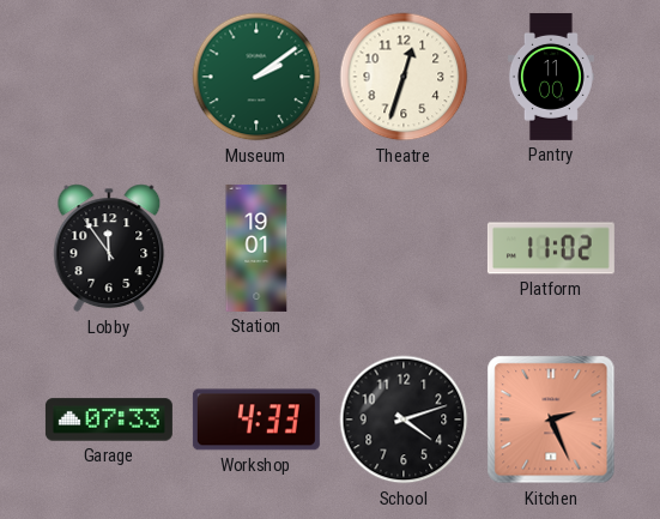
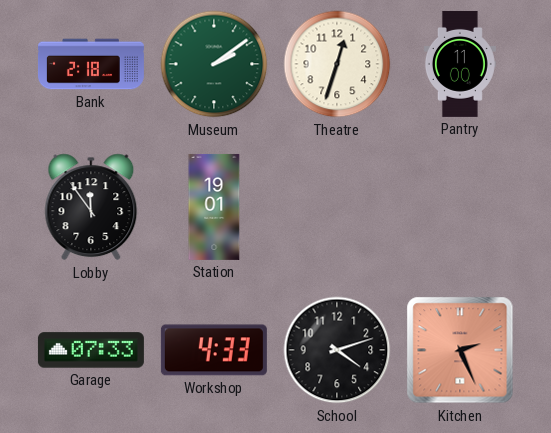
Bank: none -> 2:18
Platform: 11:02 -> none
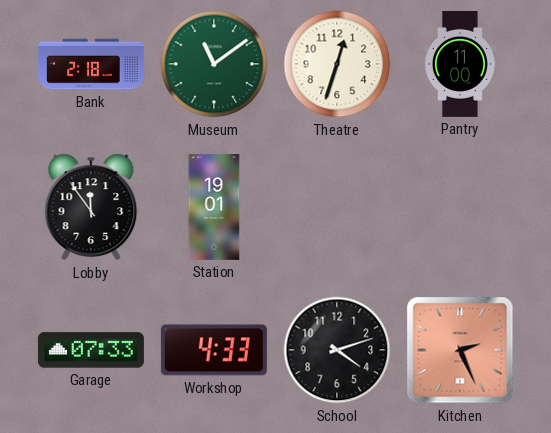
Museum: 2:09 -> 11:09
